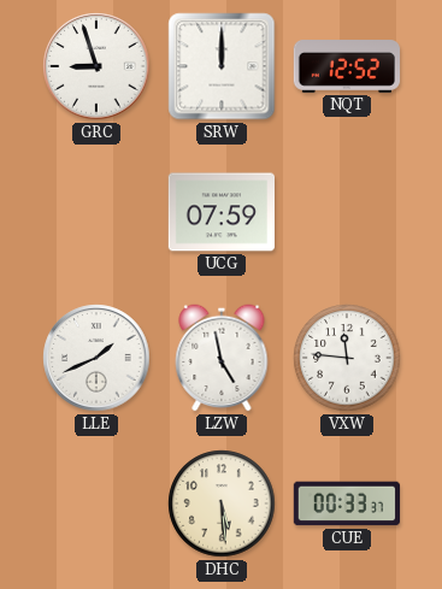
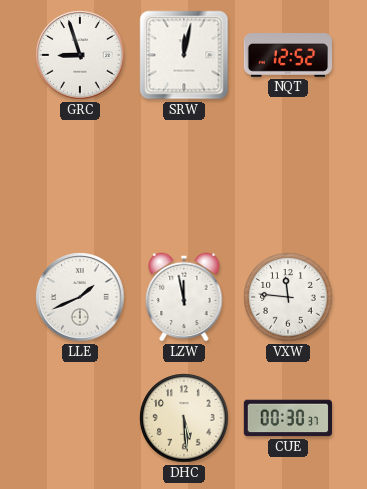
SRW: 12:00 -> 12:02
UCG: 07:59 -> none
LZW: 4:58 -> 11:58
CUE: 00:33 -> 00:30
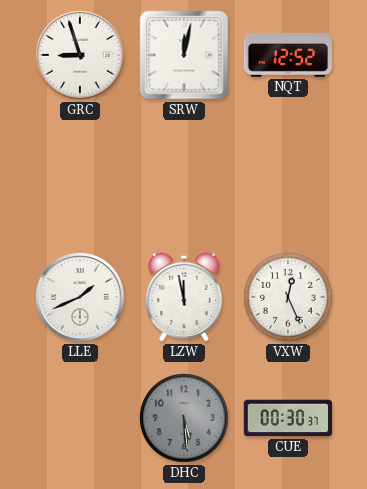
VXW: 11:46 -> 12:26
DHC dial: cream -> grey
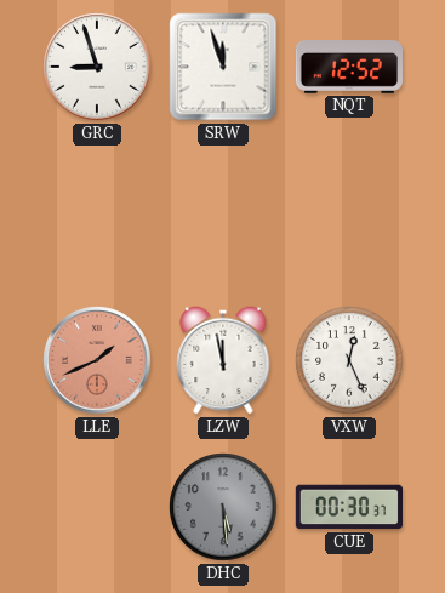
SRW: 12:02 -> 11:57
LLE dial: white -> salmon
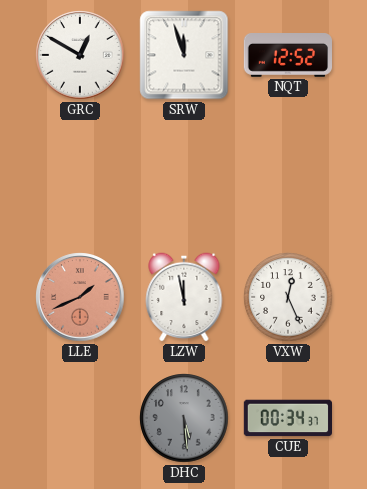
GRC: 8:57 -> 12:50
CUE: 00:30 -> 00:34
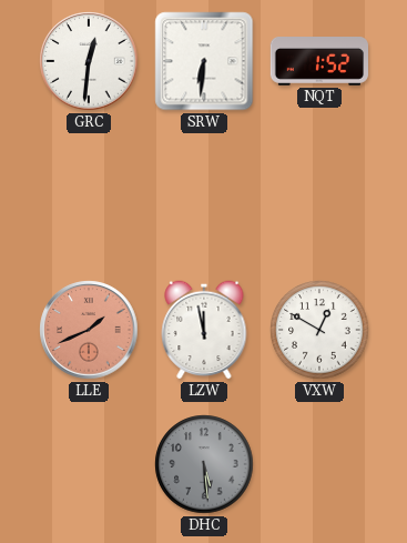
GRC: 12:50 -> 12:31
SRW: 11:57 -> 6:31
NQT: 12:52 -> 1:52
VXW: 12:26 -> 12:50
CUE: 00:34 -> none
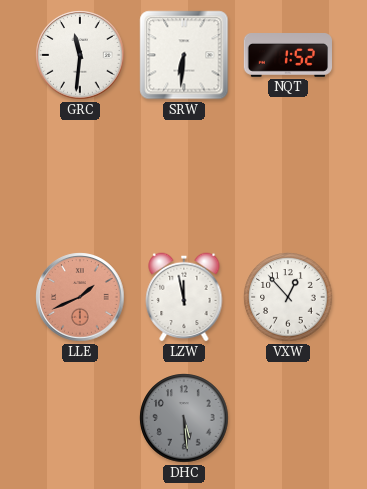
GRC: 12:31 -> 11:31
VXW: 12:50 -> 12:53
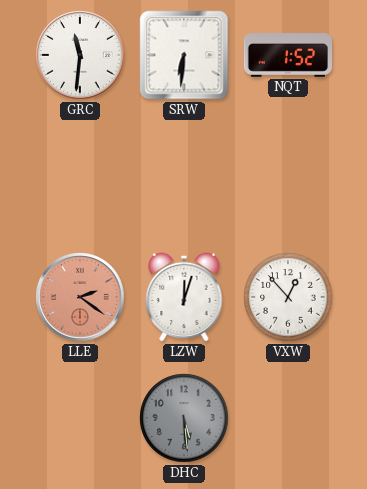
LLE: 1:41 -> 2:21
LZW: 11:58 -> 12:03
